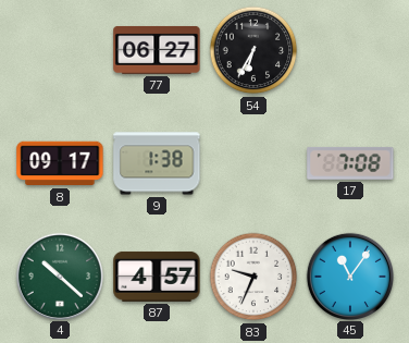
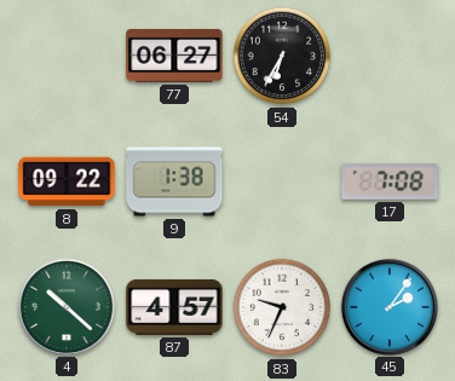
8: 09:17 -> 09:22
45: 11:06 -> 2:06
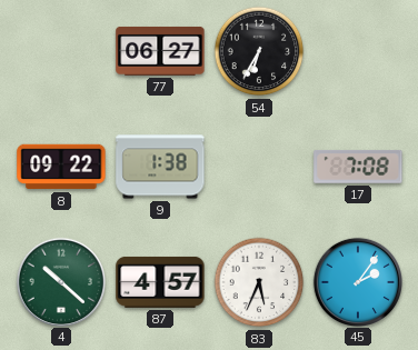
83: 9:34 -> 5:34
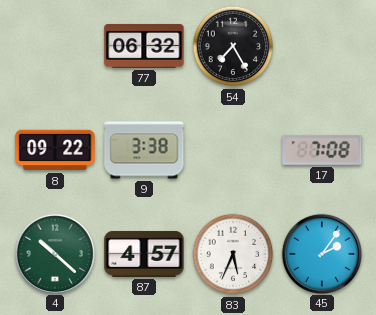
77: 06:27 -> 06:32
54: 6:35 -> 7:25
9: 1:38 -> 3:38
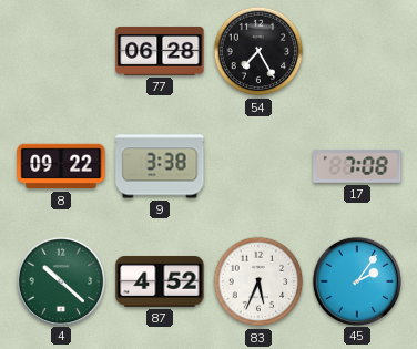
77: 06:32 -> 06:28
87: 4:57 -> 4:52
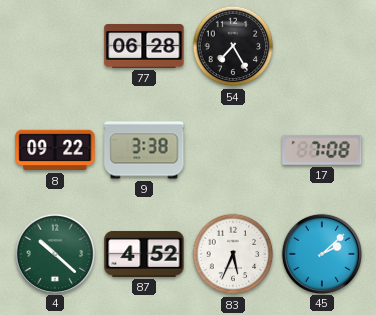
45: 2:06 -> 2:08
